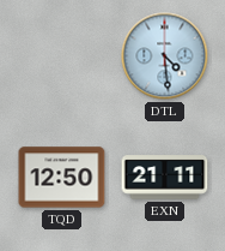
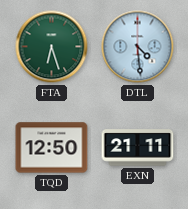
FTA: none -> 6:27
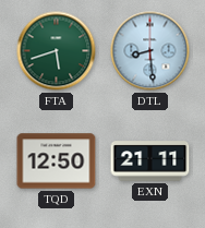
FTA: 6:27 -> 5:42
DTL: 4:29 -> 8:29
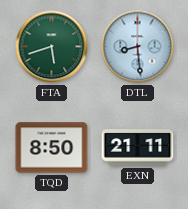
TQD: 12:50 -> 8:50
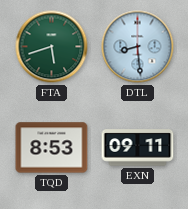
TQD: 8:50 -> 8:53
EXN: 21:11 -> 09:11
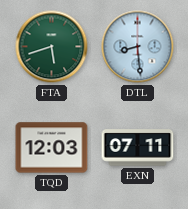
TQD: 8:53 -> 12:03
EXN: 09:11 -> 07:11
